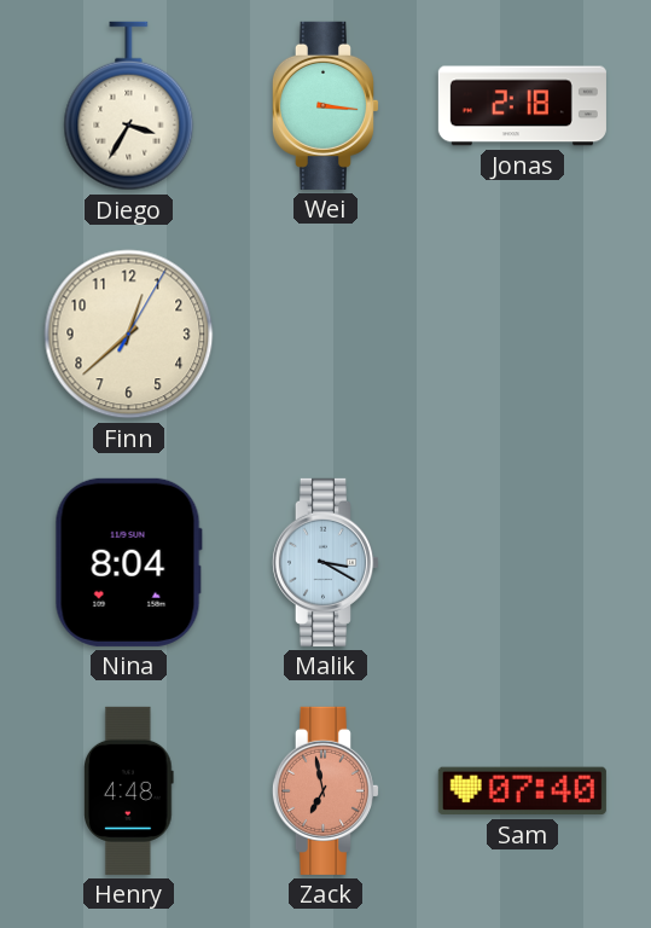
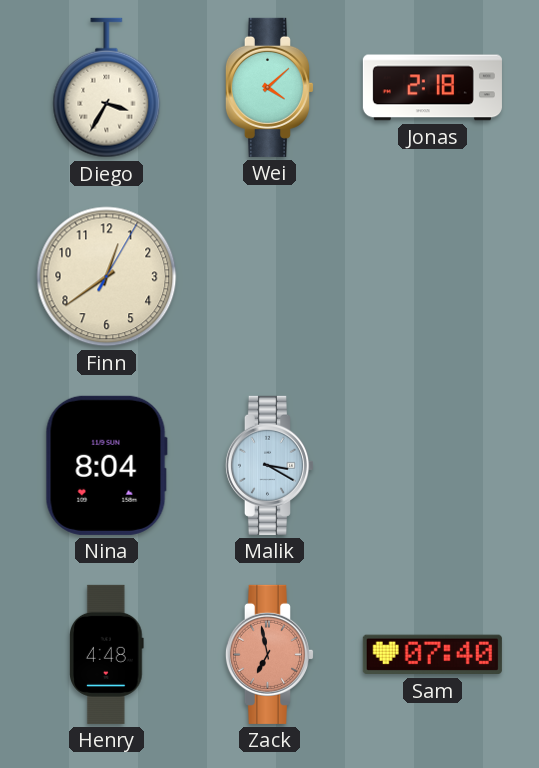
Wei: 3:16 -> 4:08
Finn: 12:38 -> 12:39
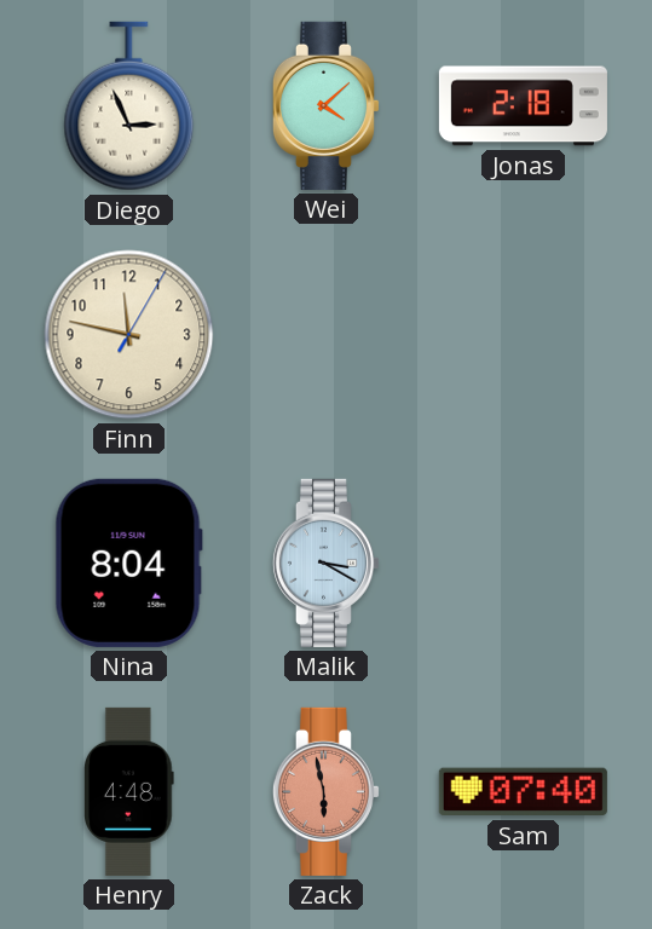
Diego: 3:35 -> 2:56
Finn: 12:39 -> 11:47
Zack: 6:58 -> 5:58
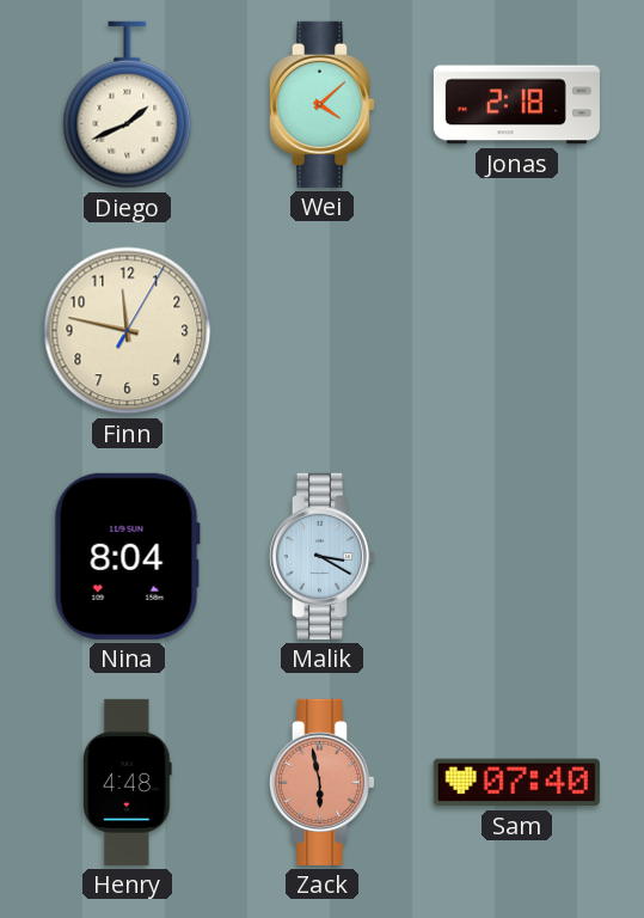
Diego: 2:56 -> 1:41
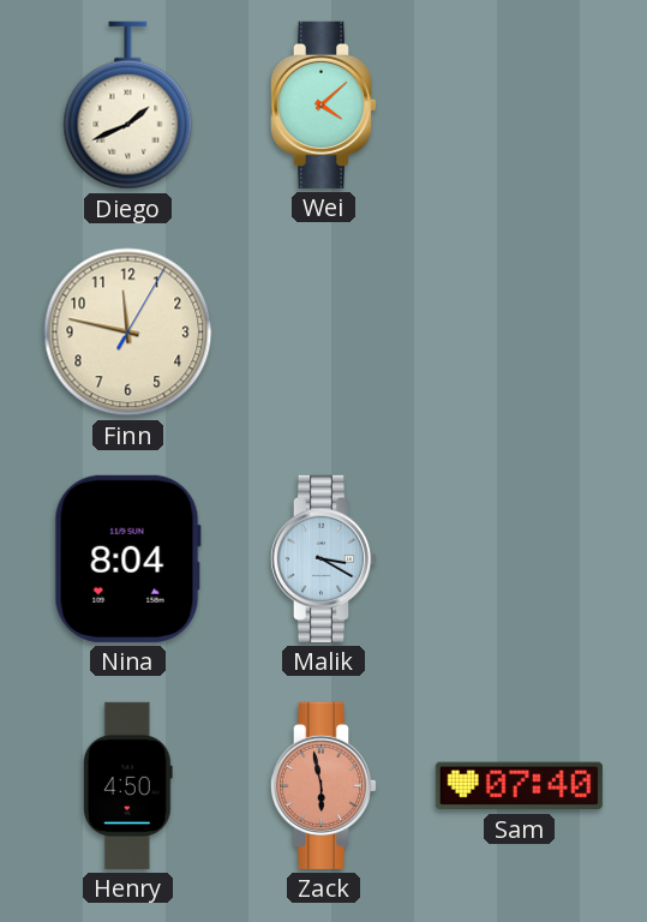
Jonas: 2:18 -> none
Henry: 4:48 -> 4:50
